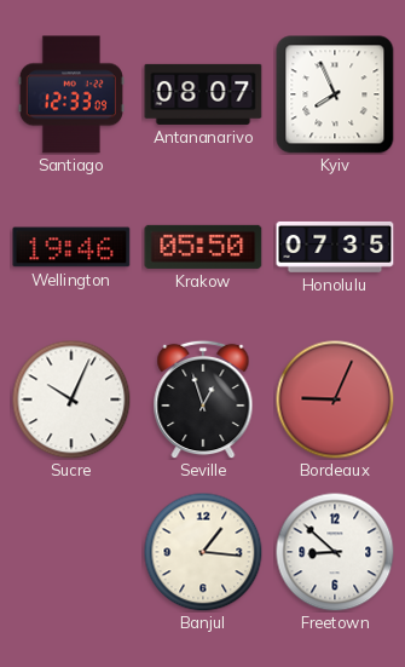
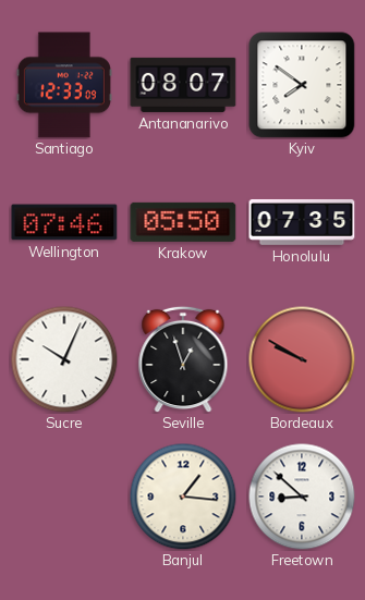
Kyiv: 7:56 -> 7:51
Wellington: 19:46 -> 07:46
Bordeaux: 9:04 -> 9:50
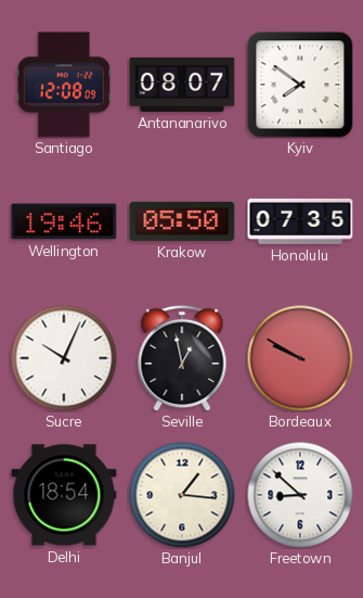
Santiago: 12:33 -> 12:08
Wellington: 07:46 -> 19:46
Seville: 12:57 -> 12:58
Delhi: none -> 18:54
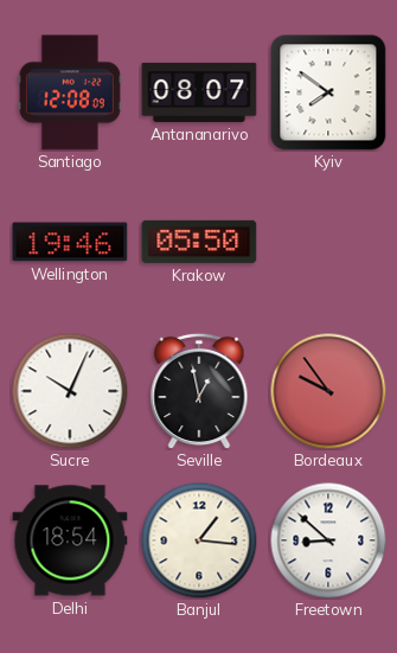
Honolulu: 07:35 -> none
Bordeaux: 9:50 -> 9:54
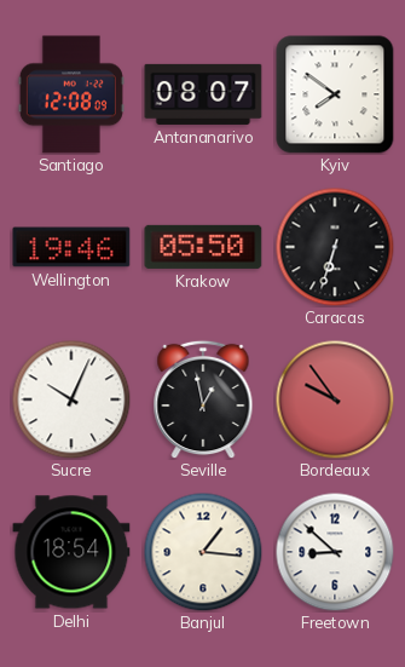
Caracas: none -> 6:33
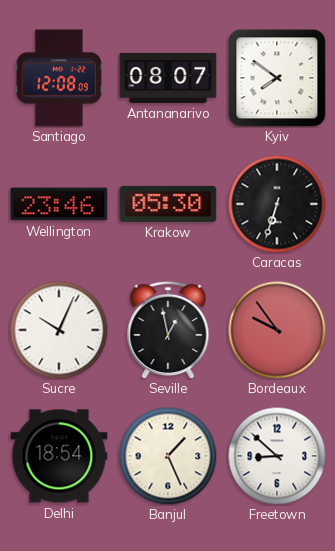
Wellington: 19:46 -> 23:46
Krakow: 05:50 -> 05:30
Banjul: 1:16 -> 1:26
